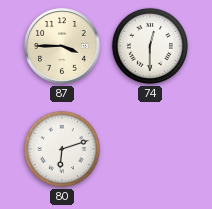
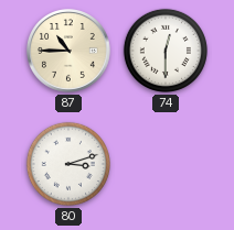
87: 3:45 -> 10:45
80: 6:12 -> 3:12
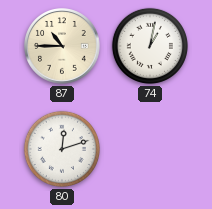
74: 12:30 -> 1:02
80: 3:12 -> 12:12
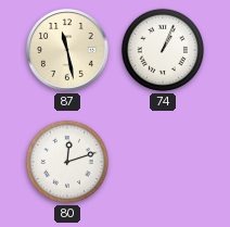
87: 10:45 -> 11:28
74: 1:02 -> 1:04
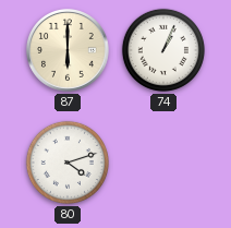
87: 11:28 -> 6:00
80: 12:12 -> 4:12
